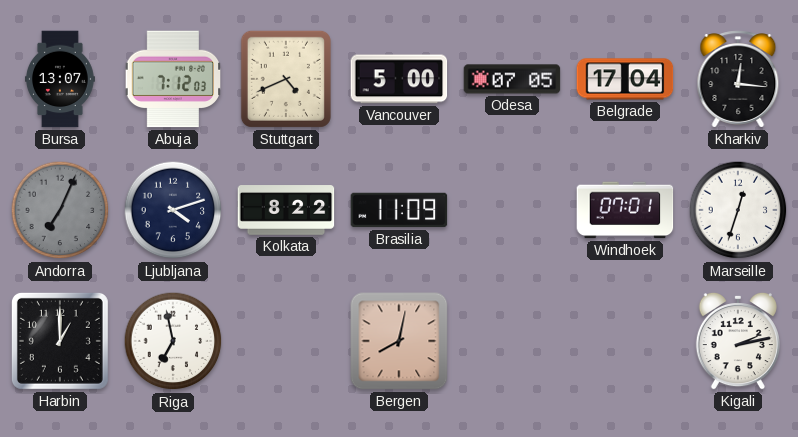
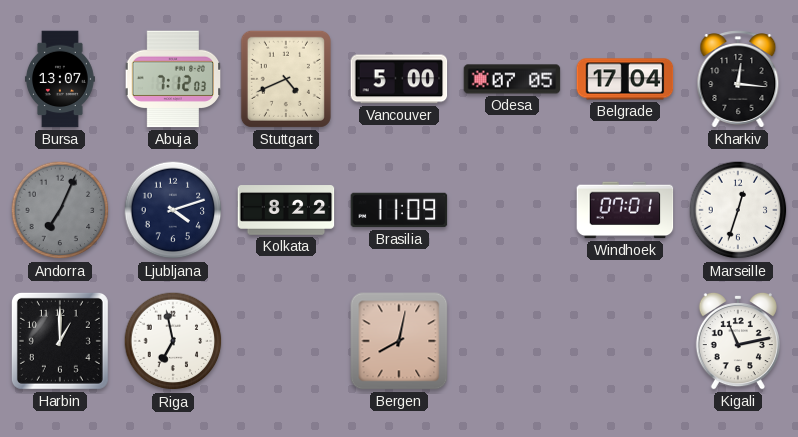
Kigali: 2:13 -> 11:13
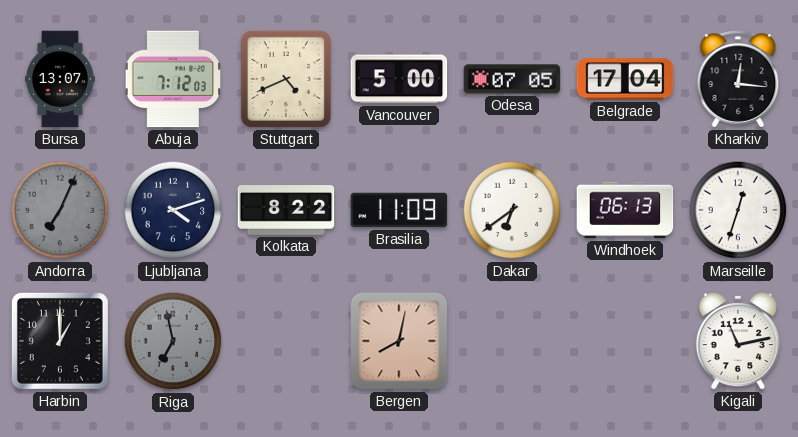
Dakar: none -> 6:39
Windhoek: 07:01 -> 06:13
Riga dial: white -> grey
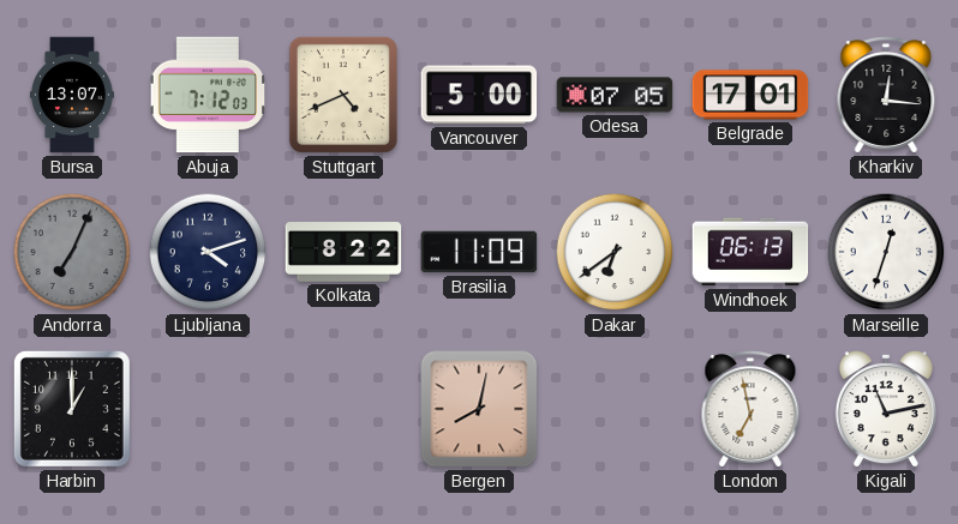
Belgrade: 17:04 -> 17:01
Riga: 6:58 -> none
London: none -> 6:58
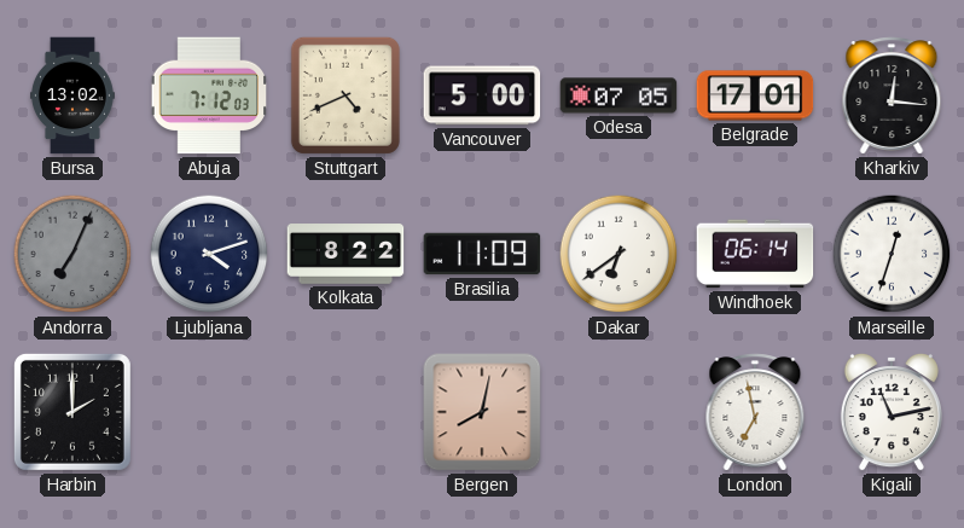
Bursa: 13:07 -> 13:02
Windhoek: 06:13 -> 06:14
Harbin: 1:00 -> 2:00
